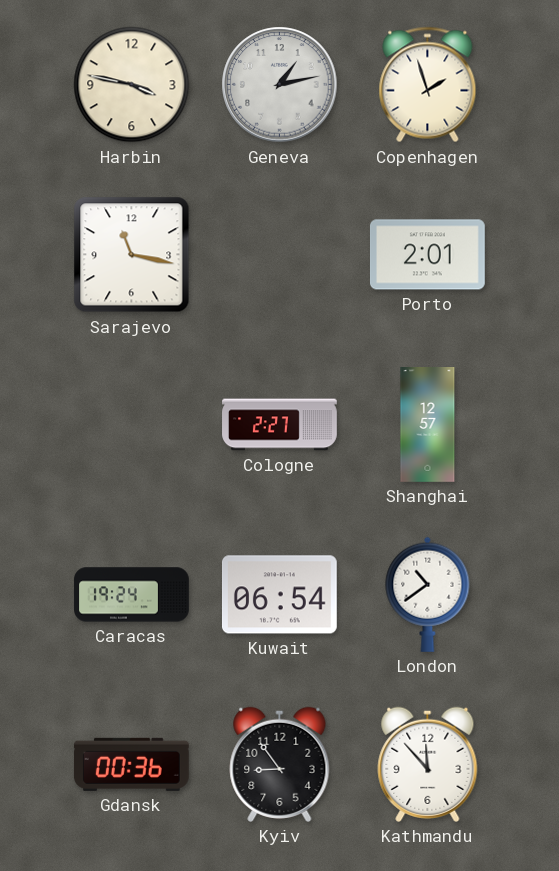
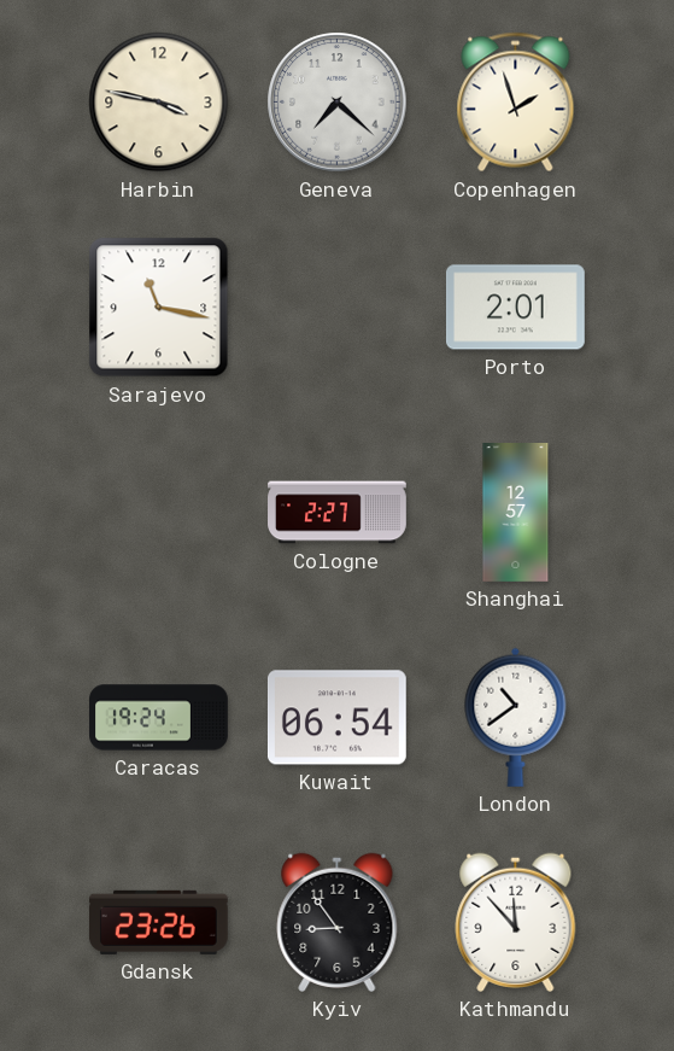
Geneva: 1:13 -> 7:22
Gdansk: 00:36 -> 23:26
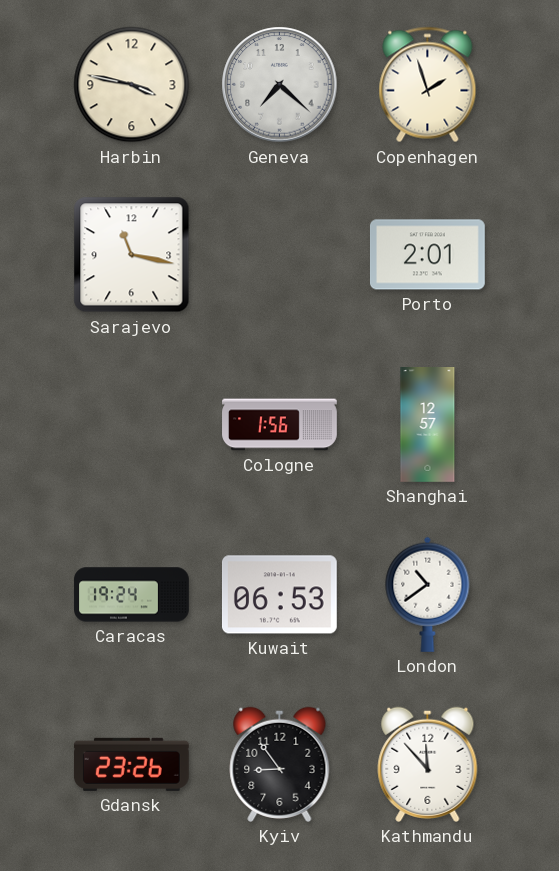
Cologne: 2:27 -> 1:56
Kuwait: 06:54 -> 06:53
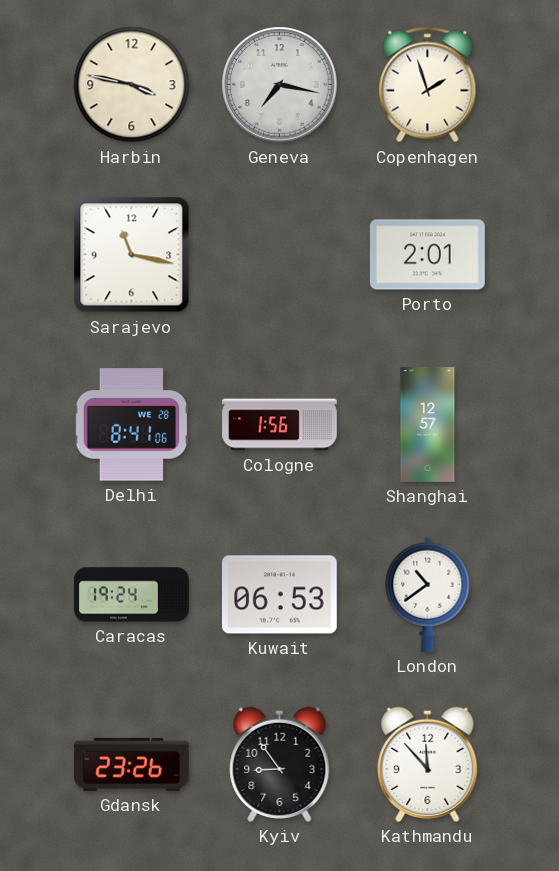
Geneva: 7:22 -> 7:17
Delhi: none -> 8:41
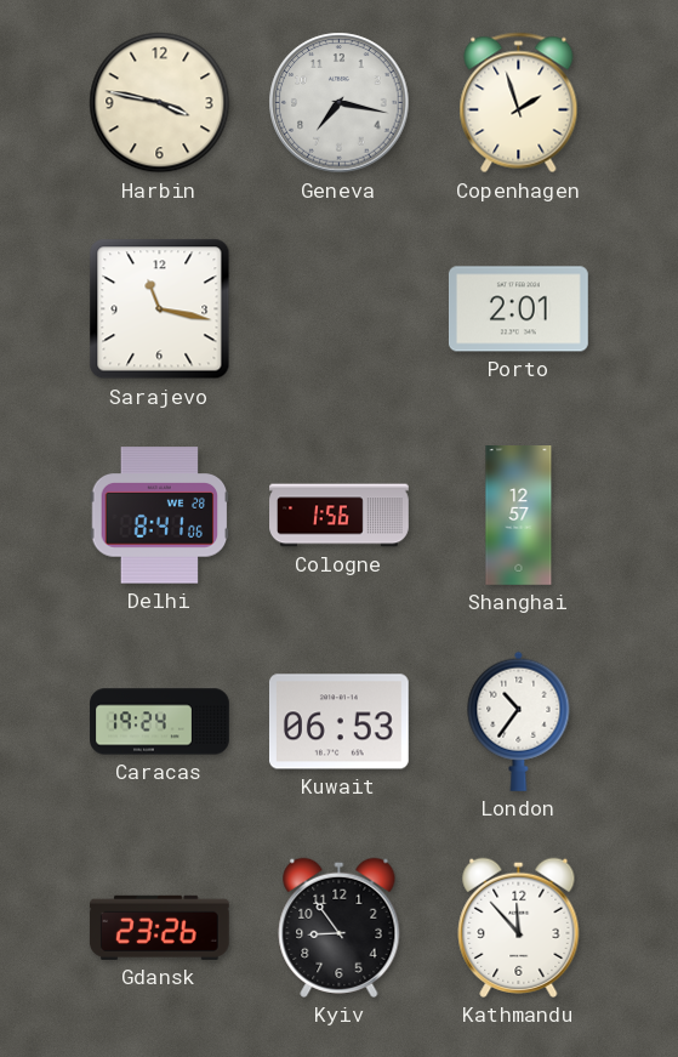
London: 10:39 -> 10:36
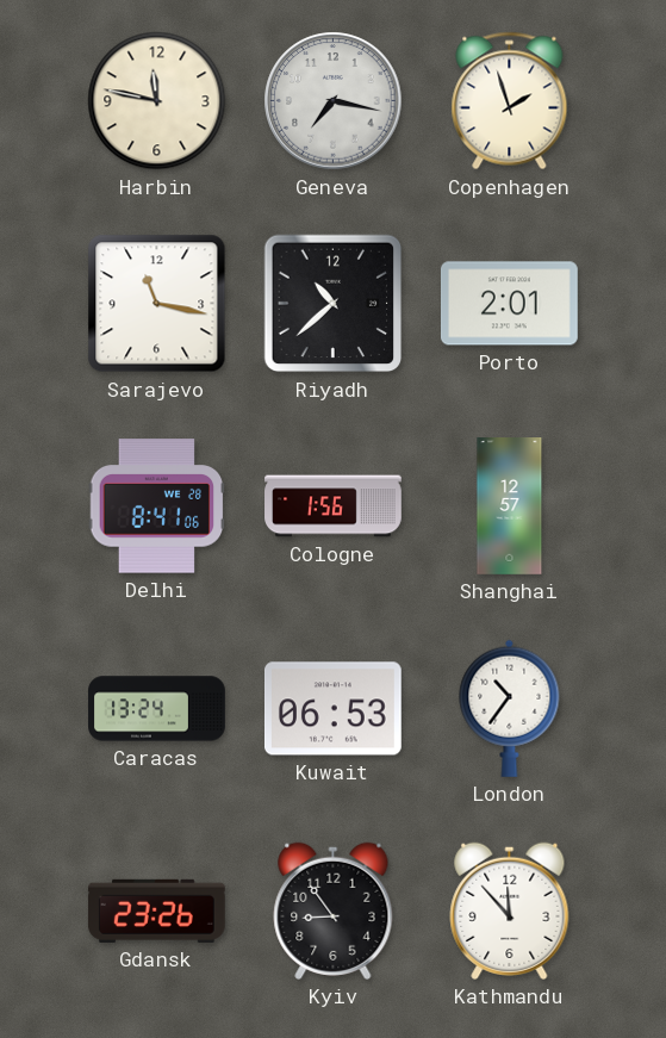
Harbin: 3:47 -> 11:47
Riyadh: none -> 10:38
Caracas: 19:24 -> 13:24
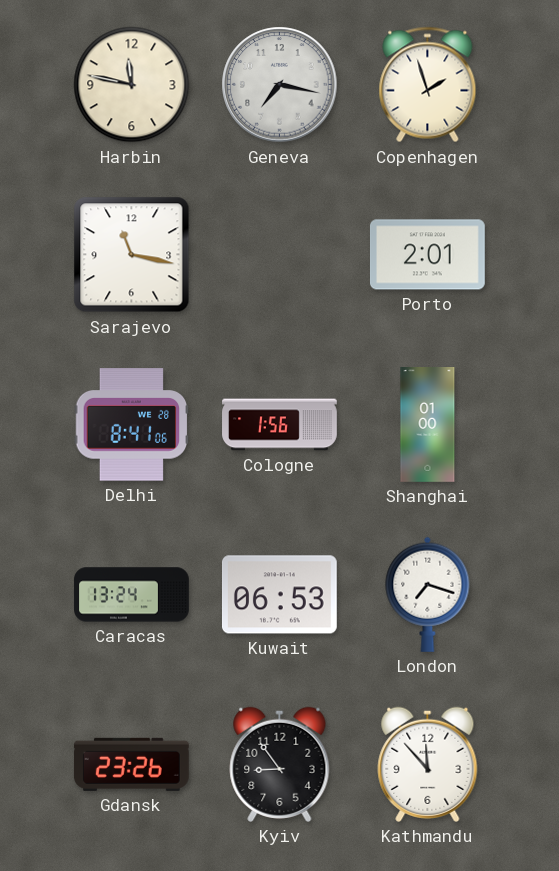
Riyadh: 10:38 -> none
Shanghai: 12:57 -> 01:00
London: 10:36 -> 7:18
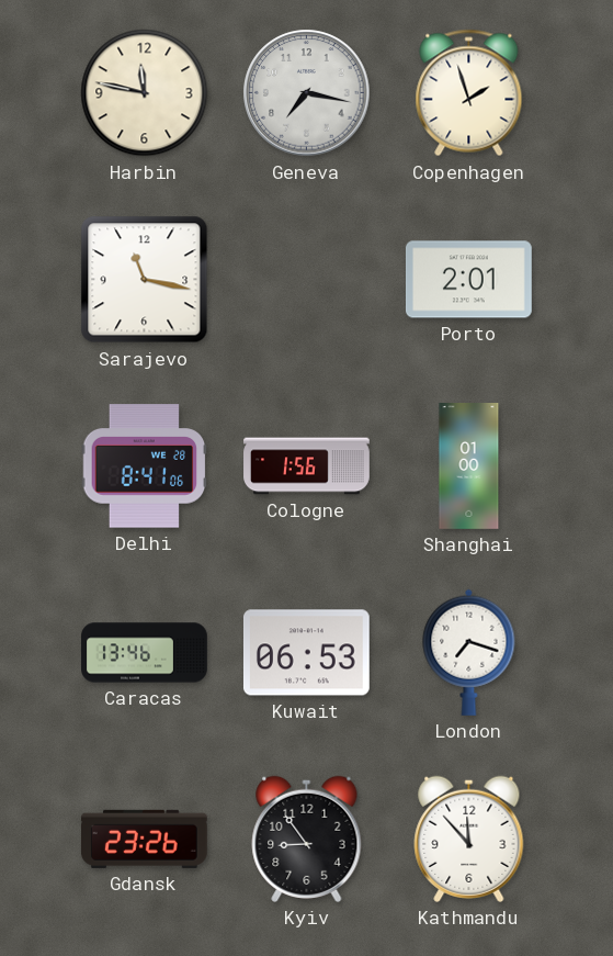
Caracas: 13:24 -> 13:46
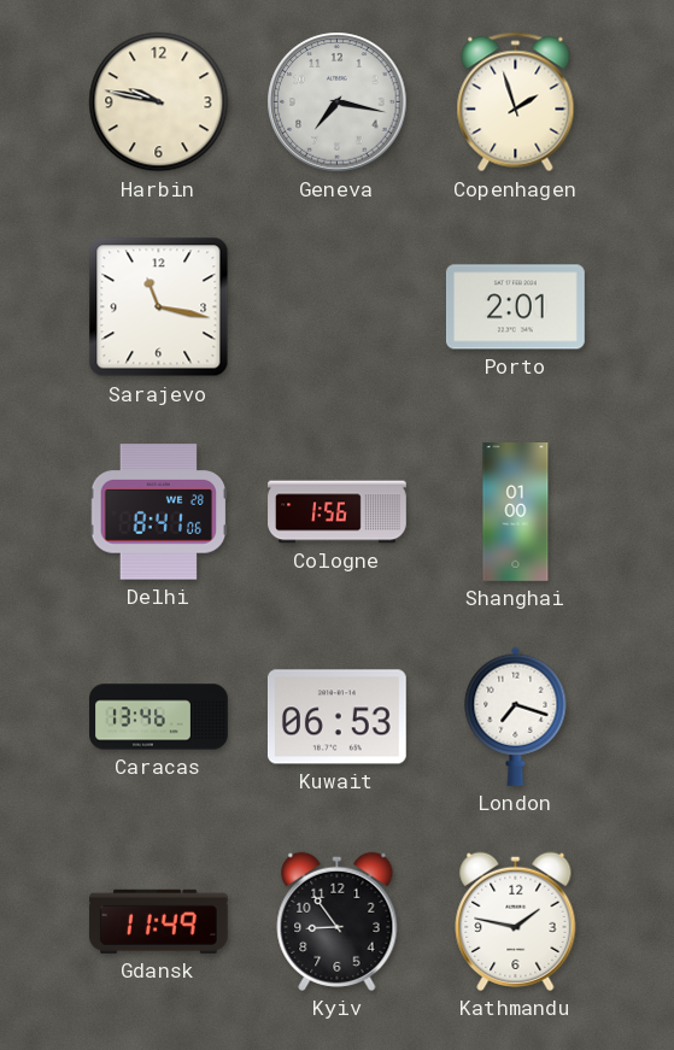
Harbin: 11:47 -> 9:47
Gdansk: 23:26 -> 11:49
Kathmandu: 11:53 -> 1:47
